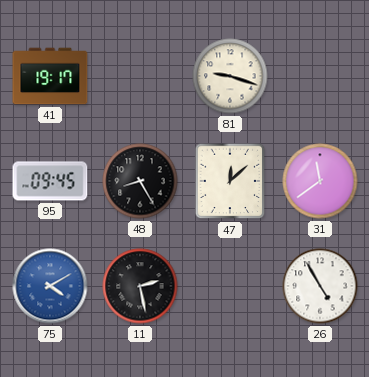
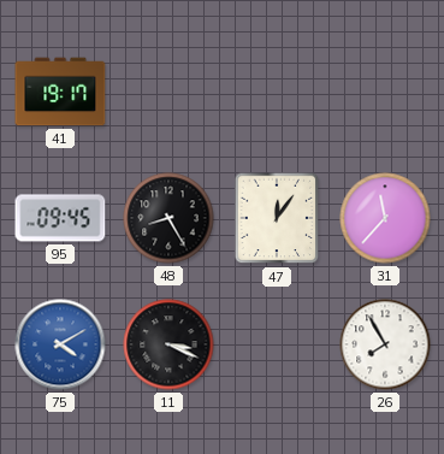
81: 9:18 -> none
47: 12:08 -> 12:06
31: 11:39 -> 11:37
11: 2:28 -> 3:19
26: 4:55 -> 7:55
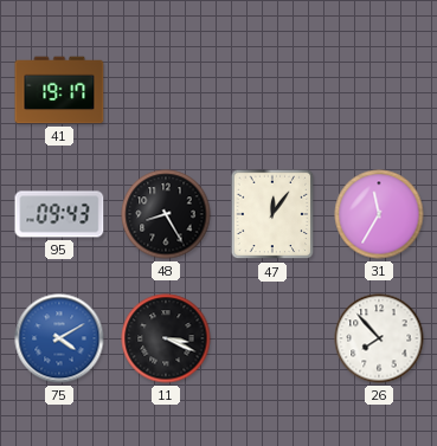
95: 09:45 -> 09:43
31: 11:37 -> 11:35
26: 7:55 -> 7:53
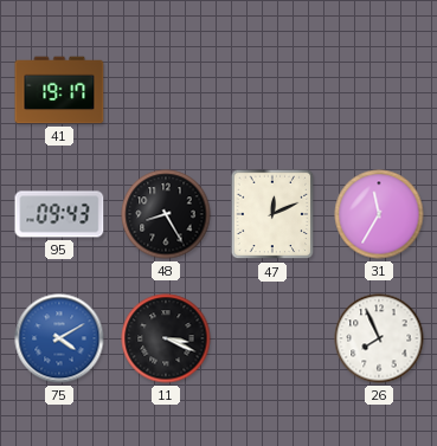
47: 12:06 -> 12:11
26: 7:53 -> 7:56
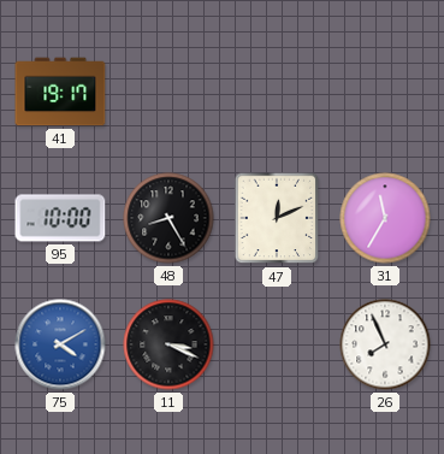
95: 09:43 -> 10:00
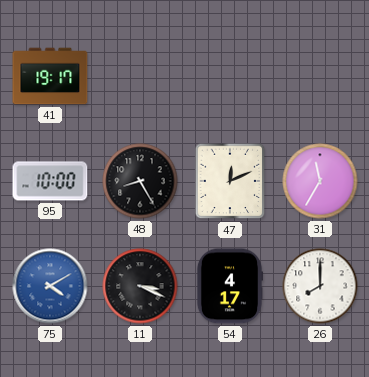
54: none -> 4:17
26: 7:56 -> 8:00
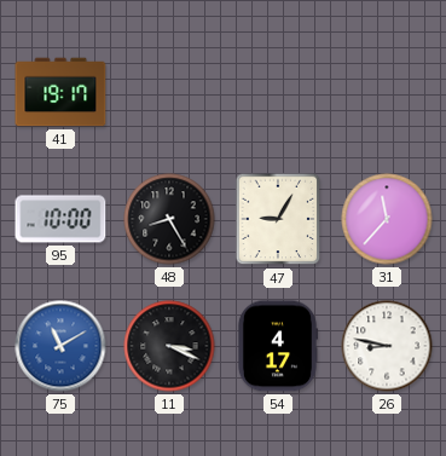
47: 12:11 -> 9:05
31: 11:35 -> 11:37
75: 4:10 -> 11:10
26: 8:00 -> 8:47
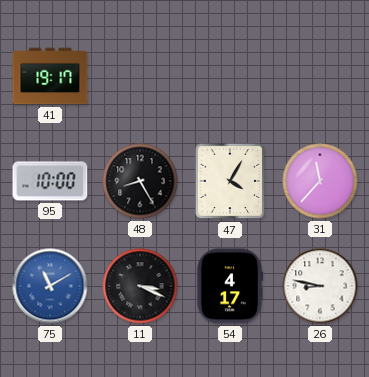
47: 9:05 -> 4:05
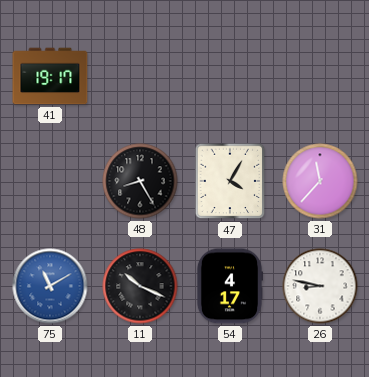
95: 10:00 -> none
11: 3:19 -> 10:19
